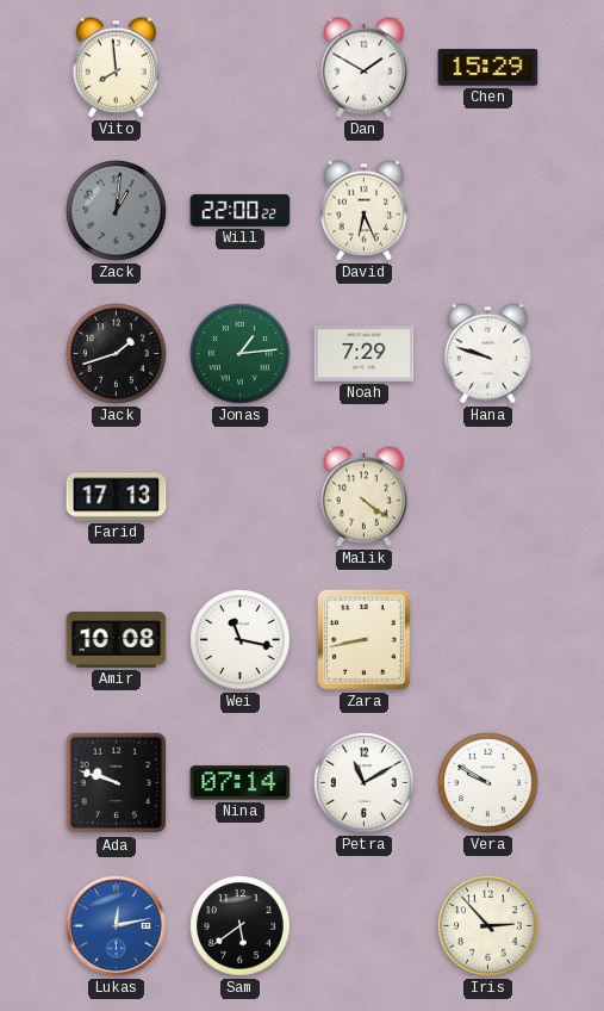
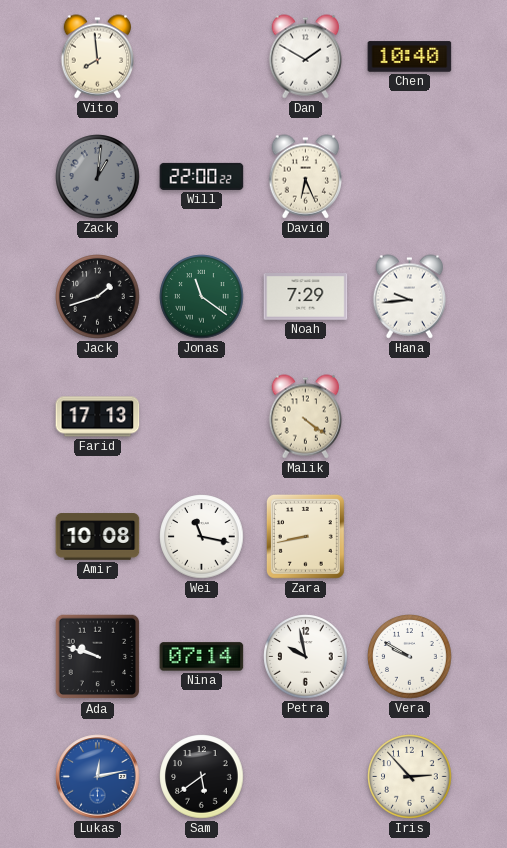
Chen: 15:29 -> 10:40
Jonas: 1:14 -> 11:21
Hana: 9:48 -> 9:44
Petra: 11:10 -> 9:58
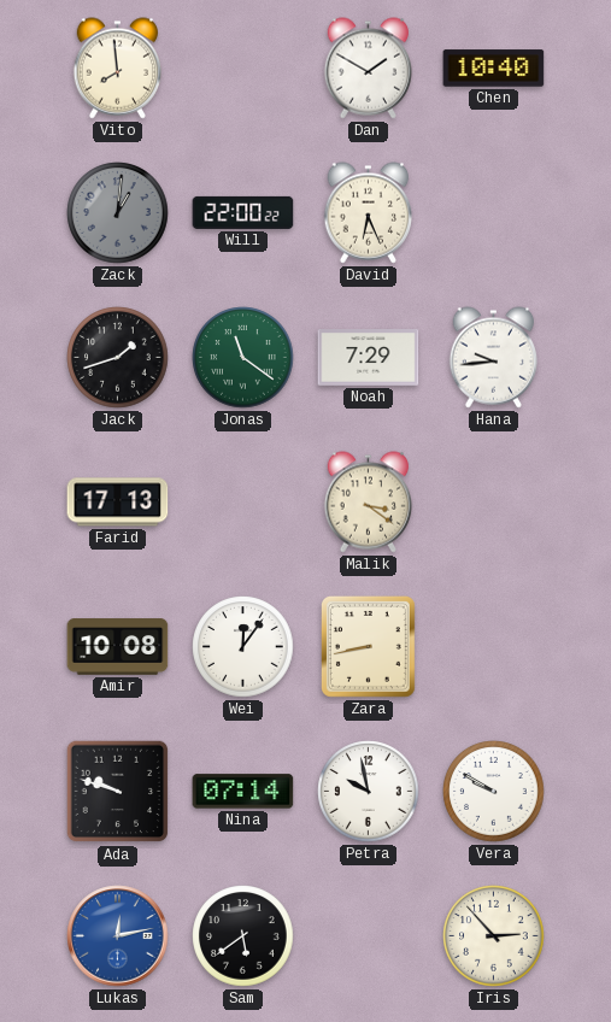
Malik: 4:21 -> 3:21
Wei: 11:17 -> 12:06
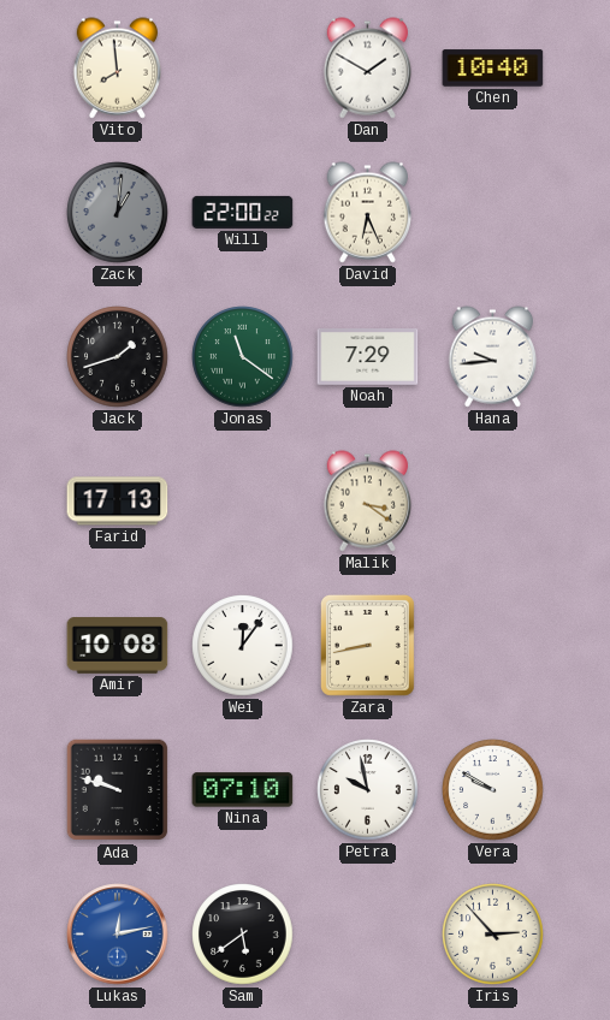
Nina: 07:14 -> 07:10
